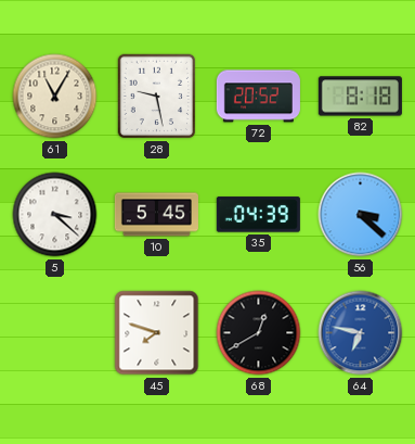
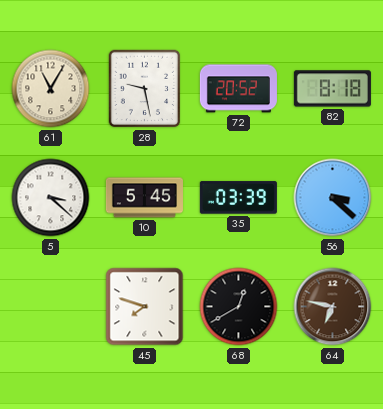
35: 04:39 -> 03:39
64 dial: blue -> brown
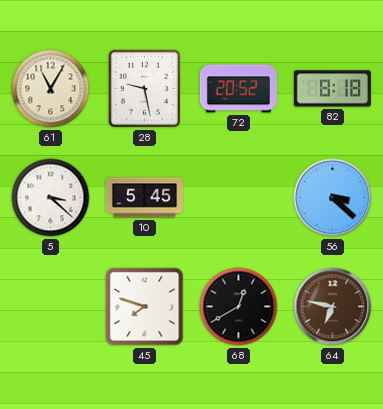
35: 03:39 -> none
